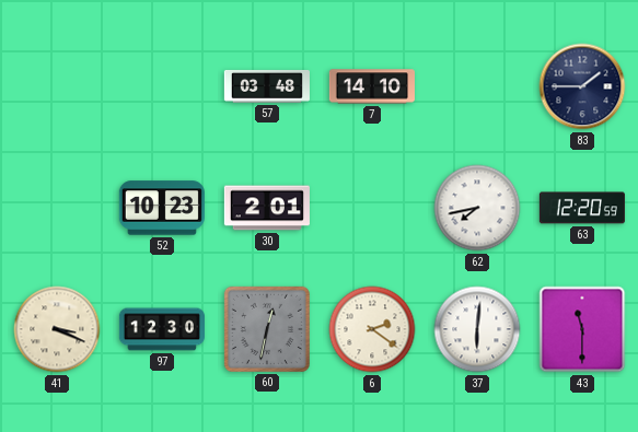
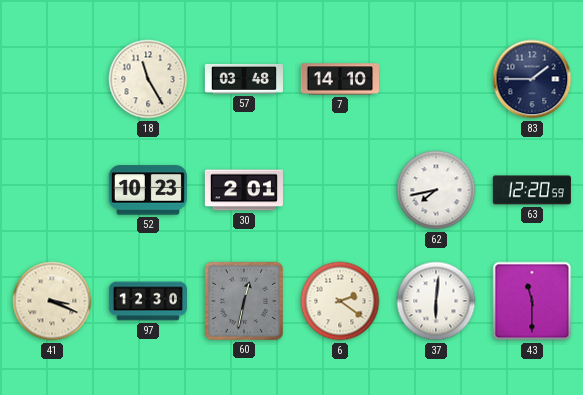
18: none -> 11:25
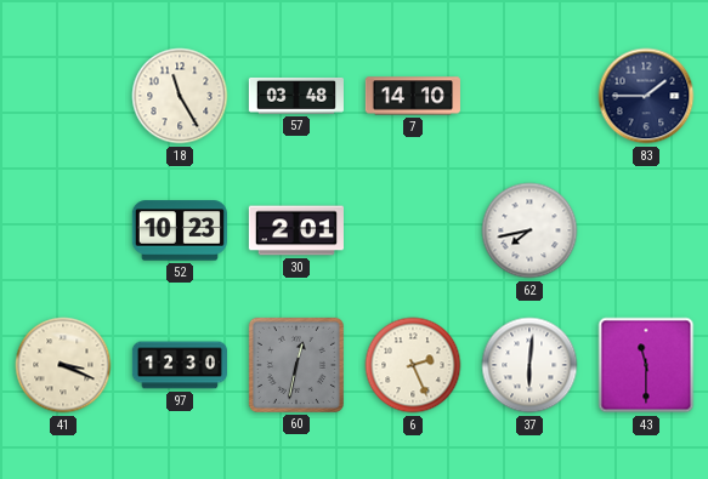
63: 12:20 -> none
6: 2:21 -> 2:26
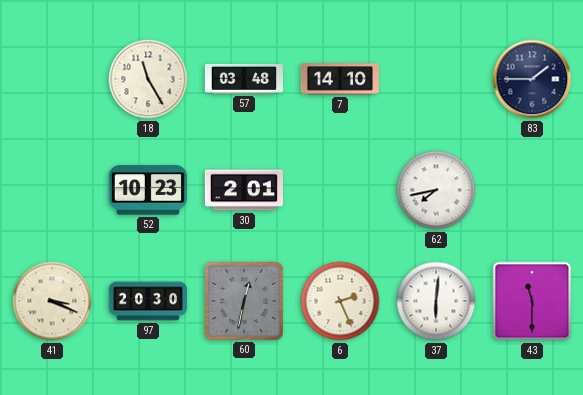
97: 12:30 -> 20:30
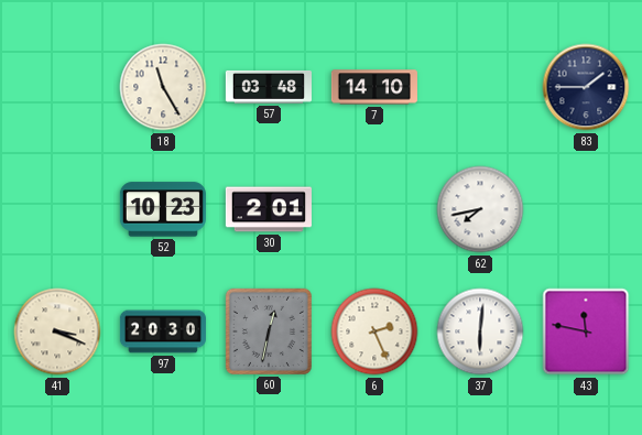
43: 11:30 -> 11:47
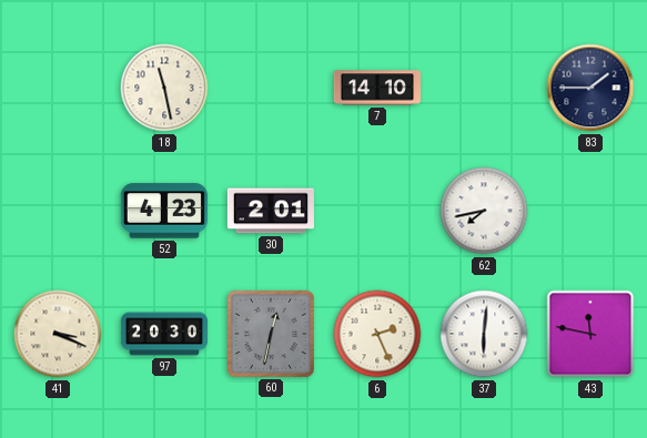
18: 11:25 -> 11:28
57: 03:48 -> none
52: 10:23 -> 4:23
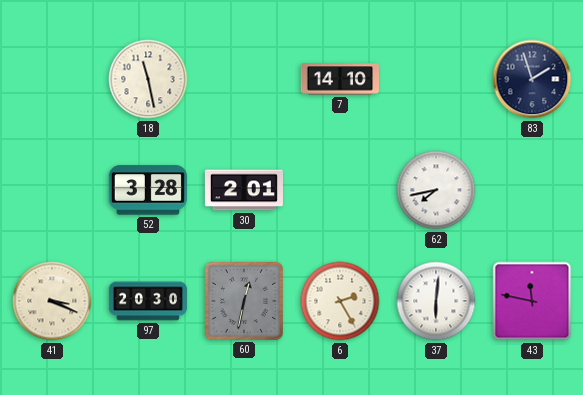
83: 1:45 -> 1:57
52: 4:23 -> 3:28
6: 2:26 -> 2:25
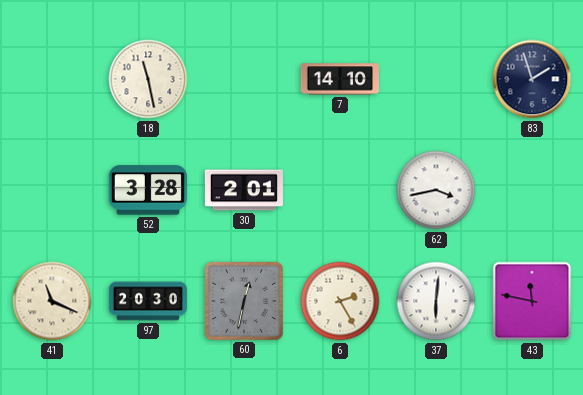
62: 7:43 -> 3:43
41: 3:19 -> 11:19
